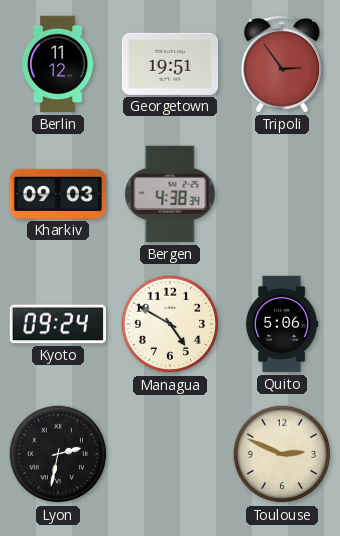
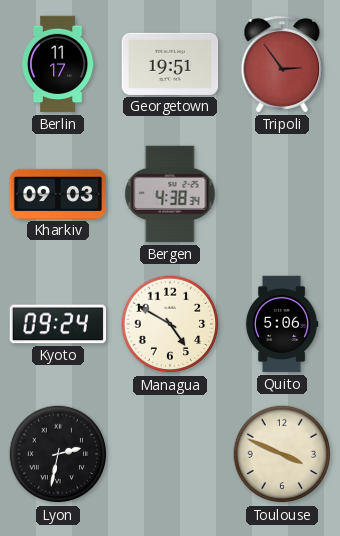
Berlin: 11:12 -> 11:17
Toulouse: 2:49 -> 3:49
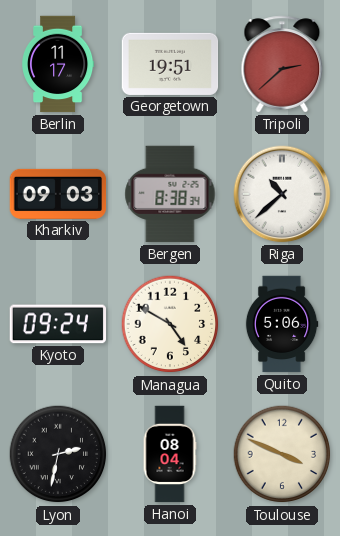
Tripoli: 2:54 -> 2:38
Bergen: 4:38 -> 8:38
Riga: none -> 10:38
Hanoi: none -> 08:04
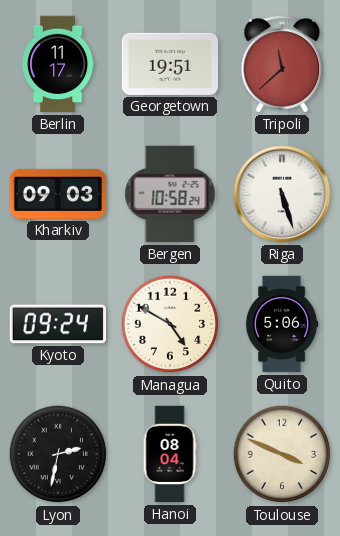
Tripoli: 2:38 -> 11:38
Bergen: 8:38 -> 10:58
Riga: 10:38 -> 5:27
